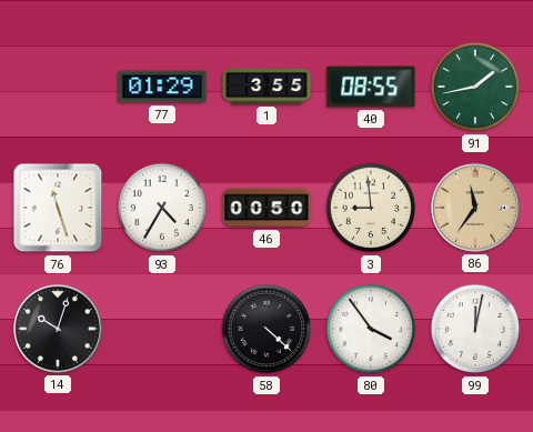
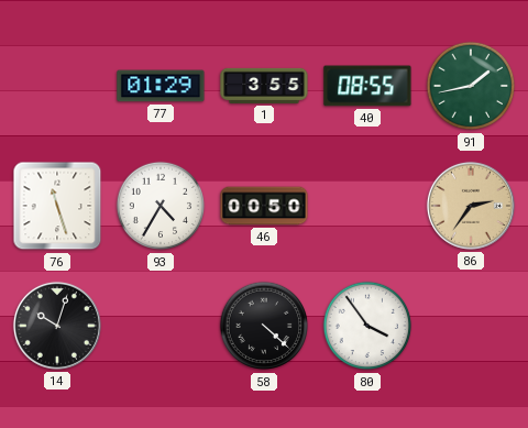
3: 8:59 -> none
86: 11:36 -> 2:36
99: 12:02 -> none
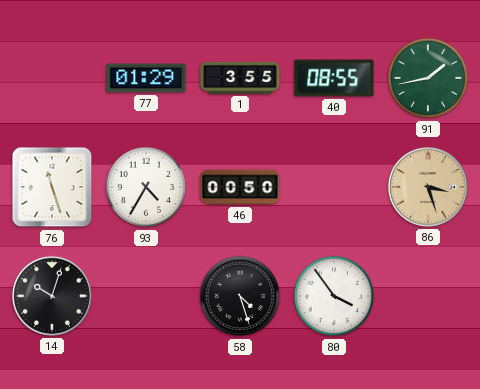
86: 2:36 -> 3:27
58: 4:22 -> 4:27
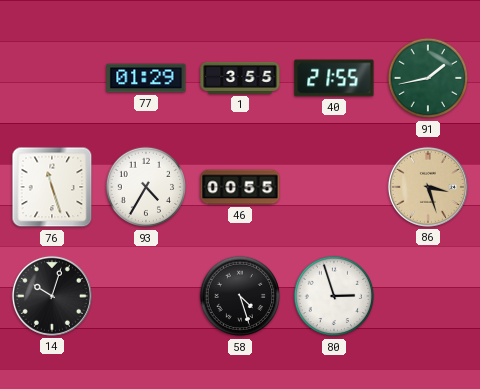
40: 08:55 -> 21:55
46: 00:50 -> 00:55
80: 3:54 -> 2:57
